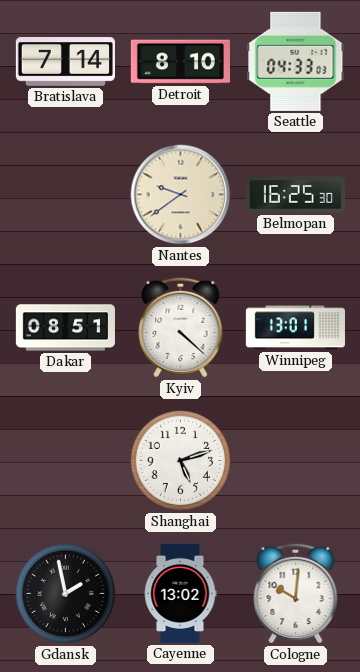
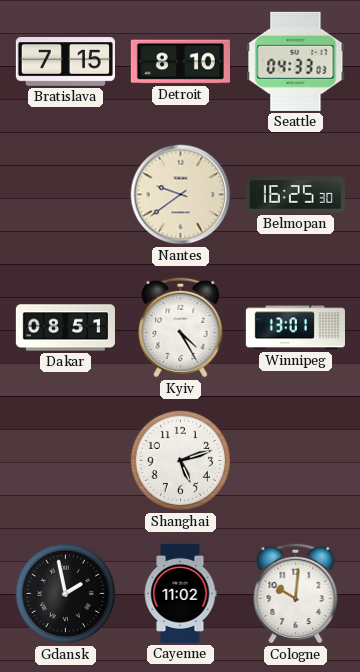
Bratislava: 7:14 -> 7:15
Kyiv: 4:22 -> 4:25
Cayenne: 13:02 -> 11:02
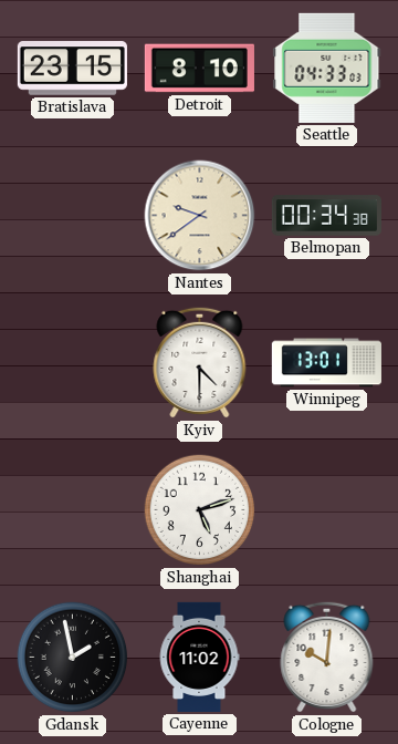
Bratislava: 7:15 -> 23:15
Belmopan: 16:25 -> 00:34
Dakar: 08:51 -> none
Kyiv: 4:25 -> 4:30
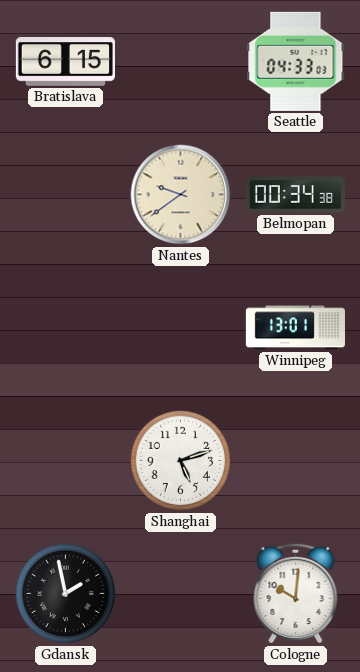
Bratislava: 23:15 -> 6:15
Detroit: 8:10 -> none
Kyiv: 4:30 -> none
Cayenne: 11:02 -> none
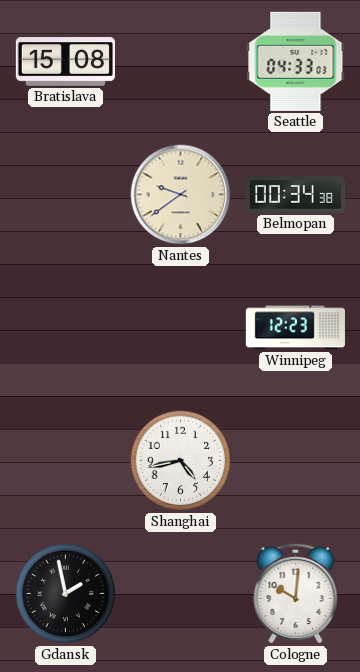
Bratislava: 6:15 -> 15:08
Winnipeg: 13:01 -> 12:23
Shanghai: 5:12 -> 4:43
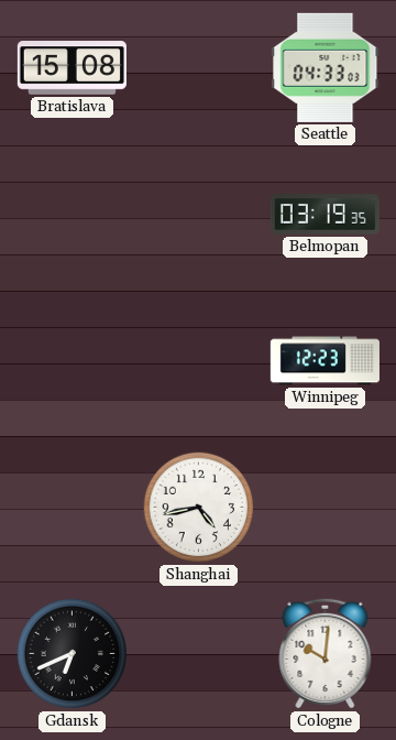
Nantes: 9:39 -> none
Belmopan: 00:34 -> 03:19
Gdansk: 1:58 -> 6:41
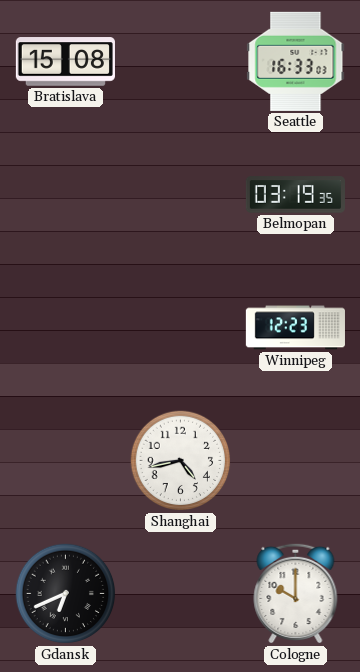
Seattle: 04:33 -> 16:33
Cologne: 10:01 -> 10:00
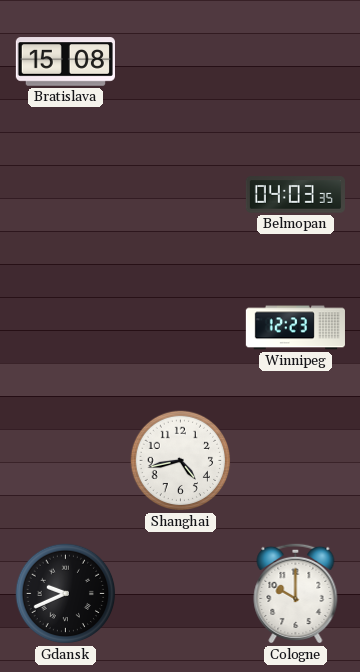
Seattle: 16:33 -> none
Belmopan: 03:19 -> 04:03
Gdansk: 6:41 -> 9:41
